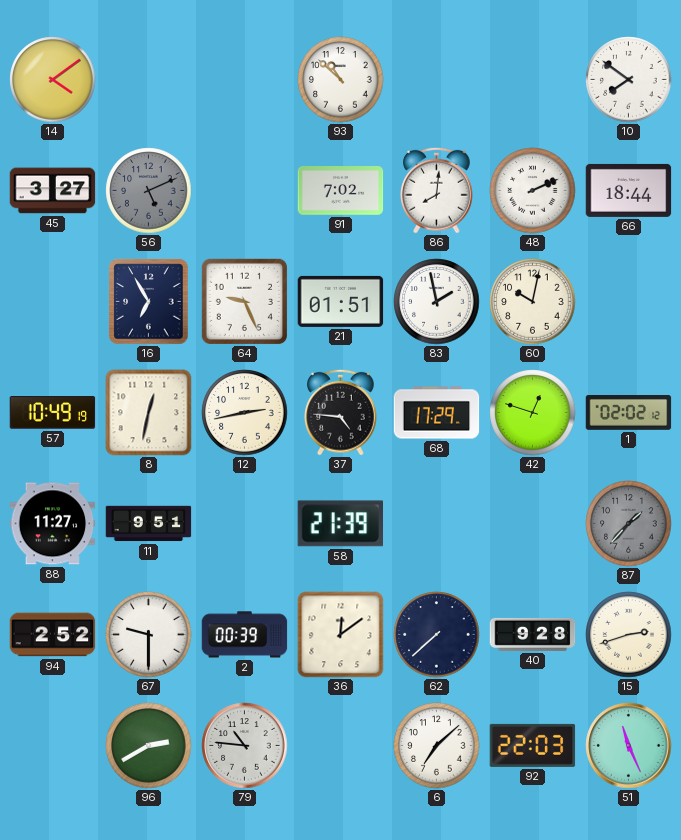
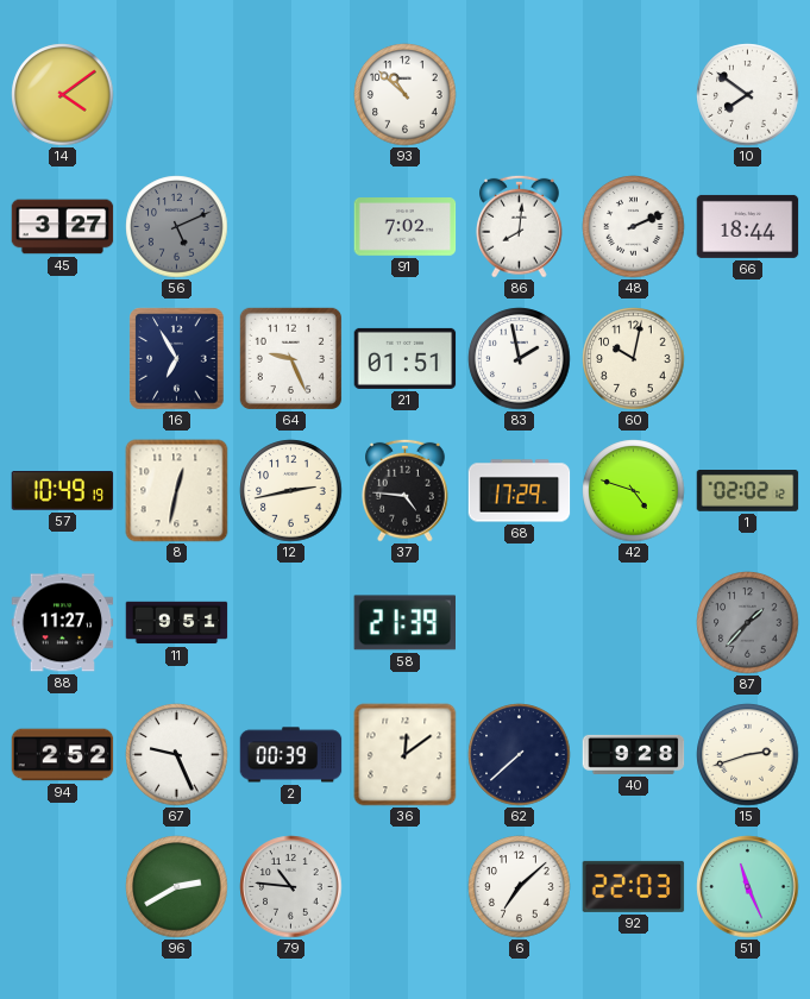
42: 12:48 -> 4:48
67: 9:30 -> 9:26
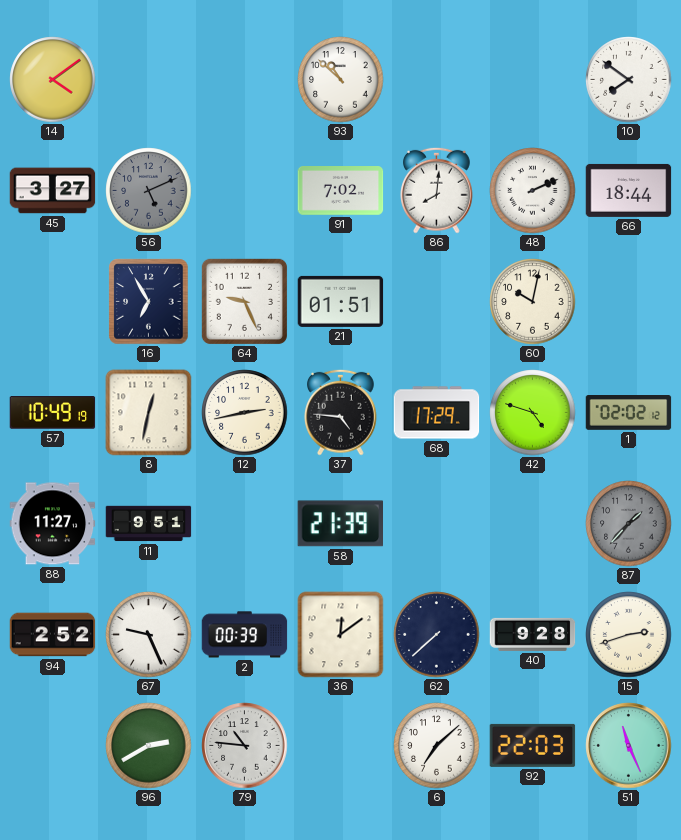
83: 1:58 -> none
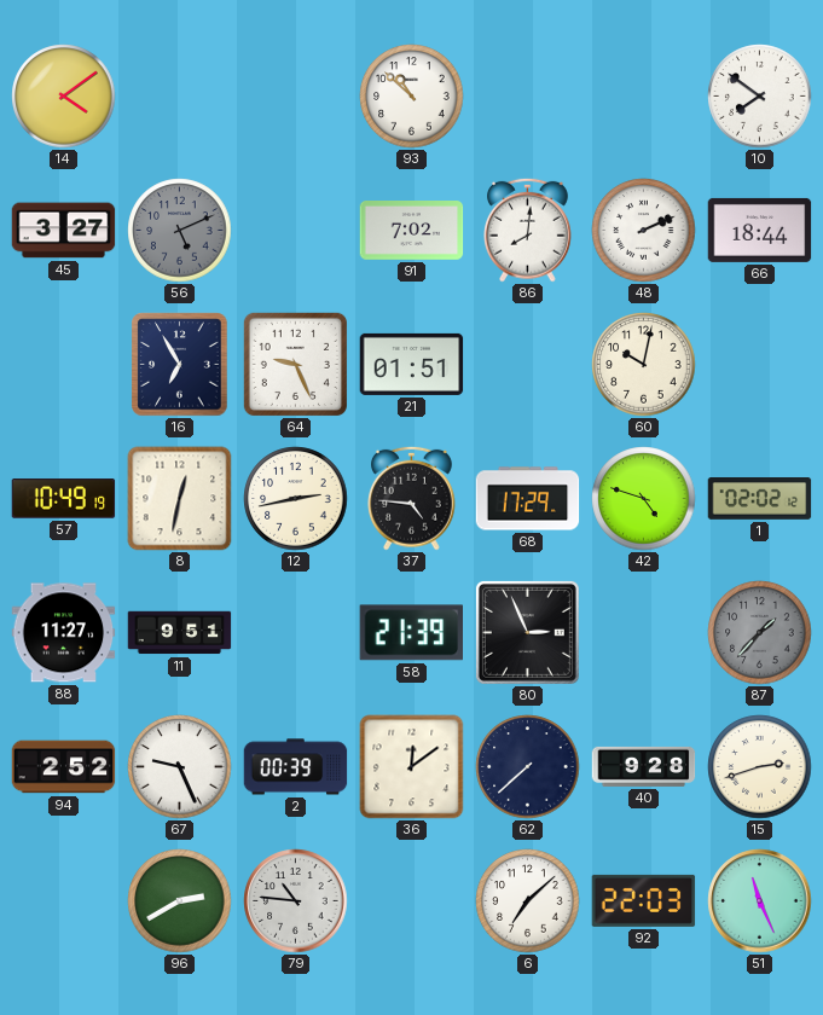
80: none -> 2:56
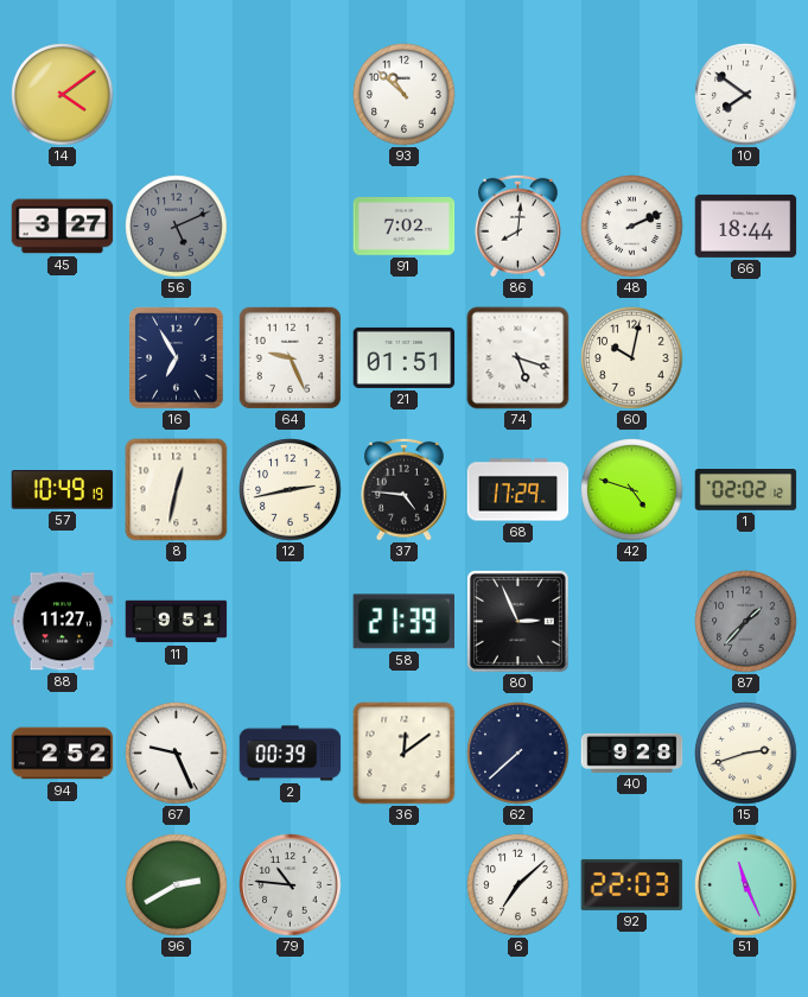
74: none -> 5:18
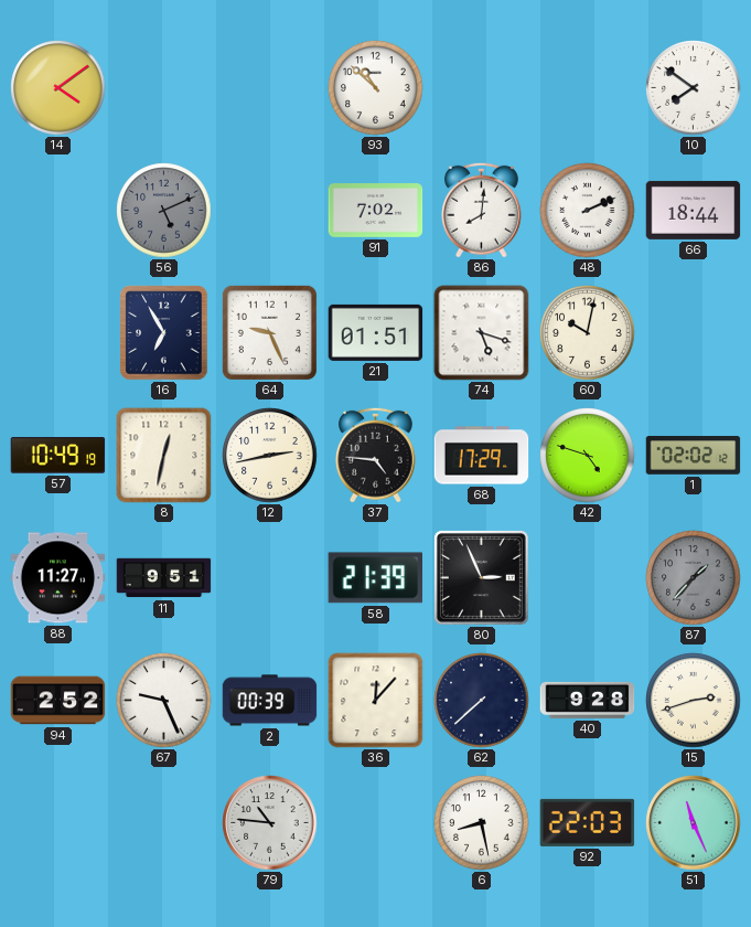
45: 3:27 -> none
36: 12:09 -> 12:07
96: 2:40 -> none
6: 7:08 -> 8:28
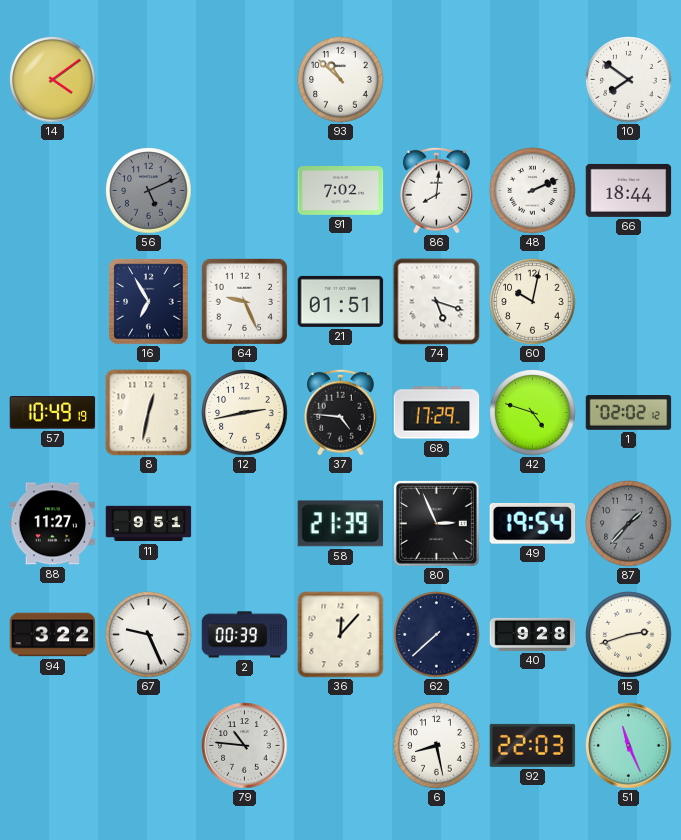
49: none -> 19:54
94: 2:52 -> 3:22
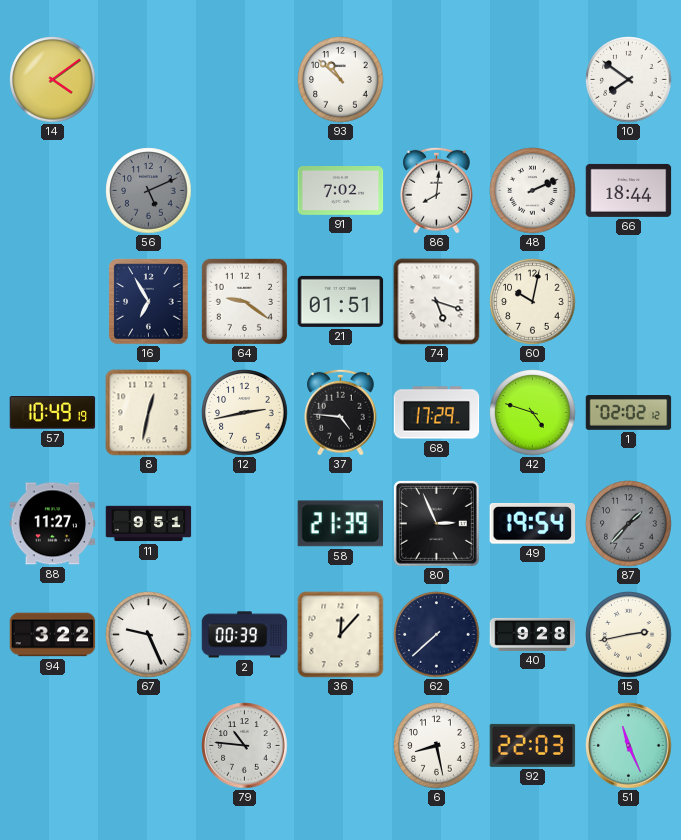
64: 9:26 -> 9:21
15: 2:42 -> 2:43
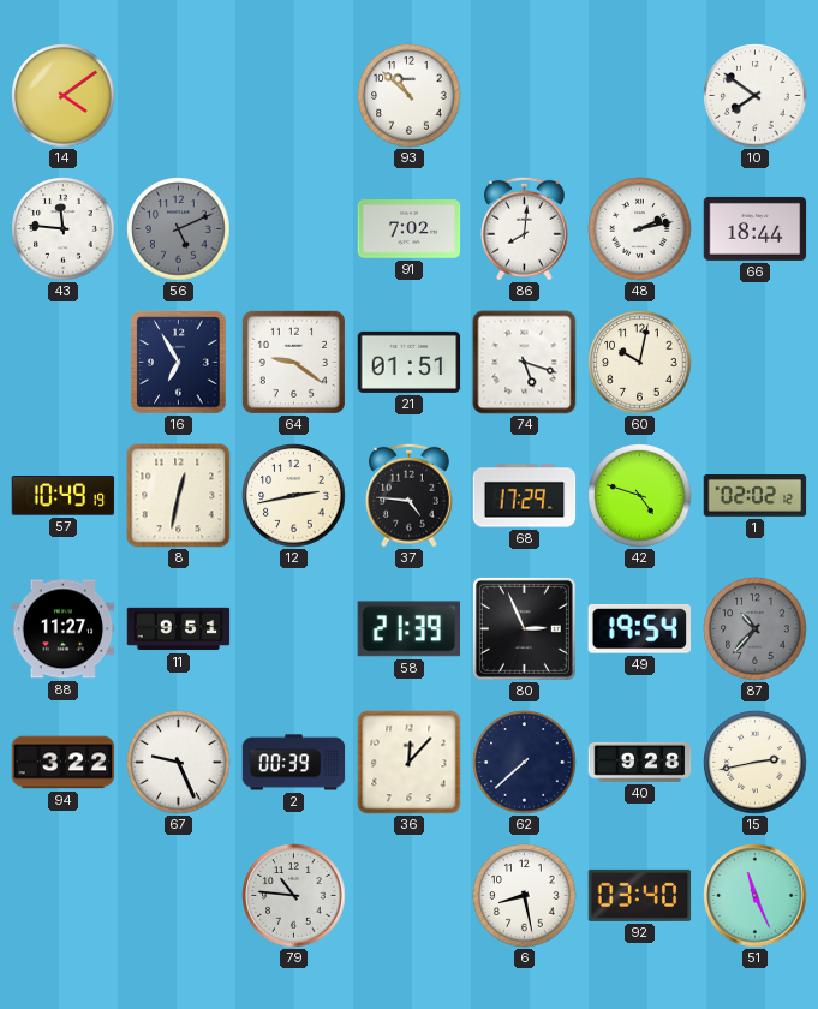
43: none -> 11:46
48: 2:11 -> 2:13
87: 1:37 -> 10:37
92: 22:03 -> 03:40
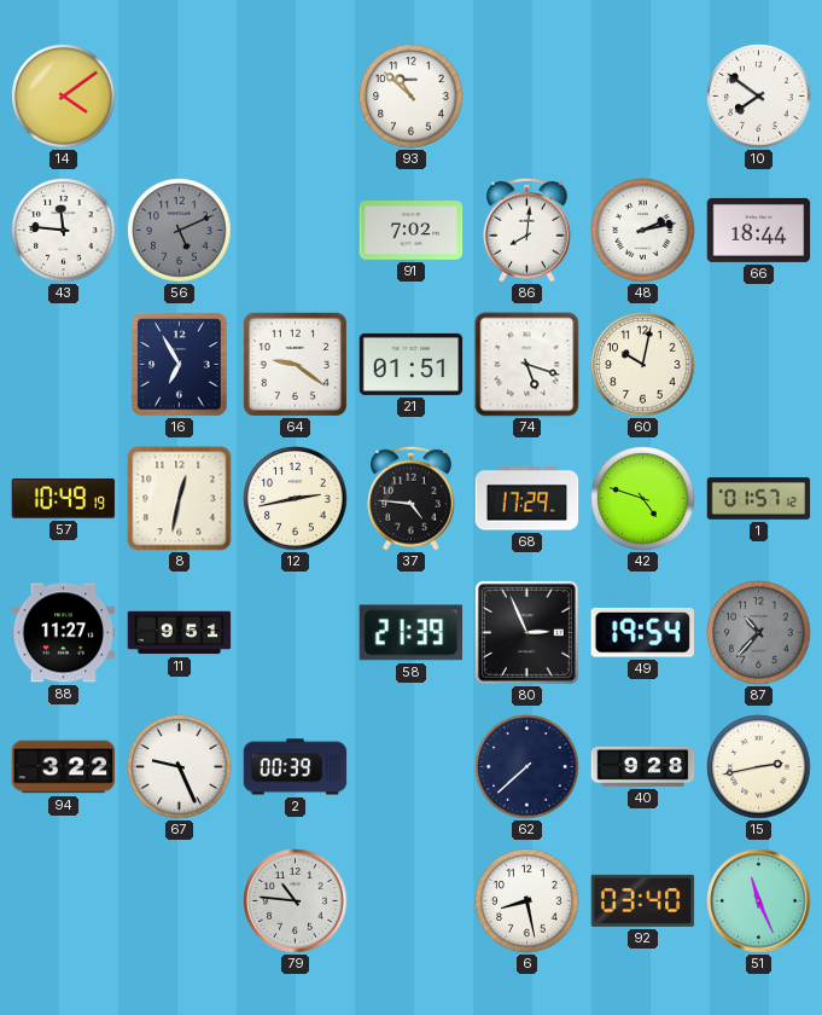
1: 02:02 -> 01:57
36: 12:07 -> none
